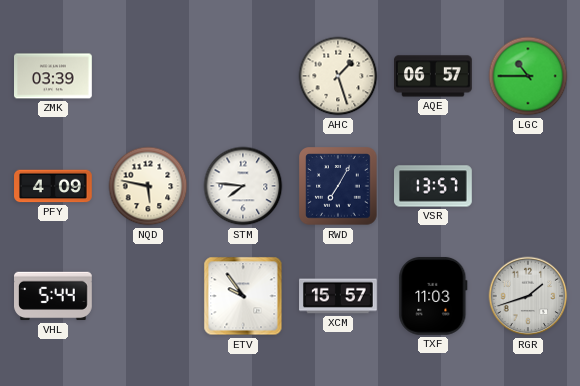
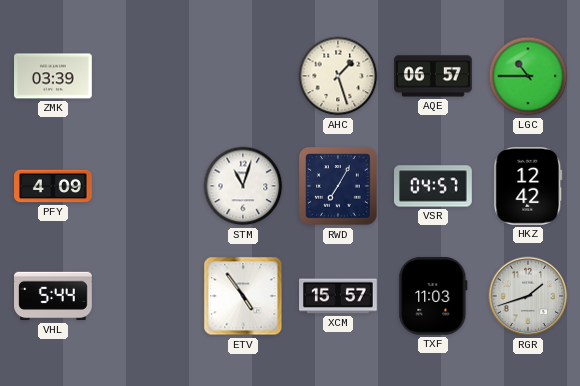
NQD: 5:47 -> none
STM: 7:46 -> 11:03
VSR: 13:57 -> 04:57
HKZ: none -> 12:42
ETV: 9:54 -> 4:54
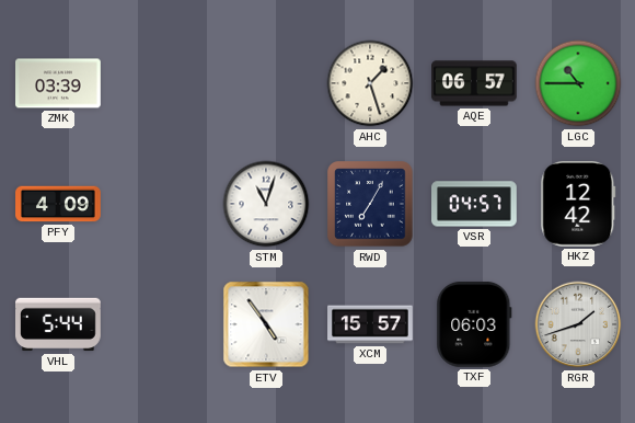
TXF: 11:03 -> 06:03
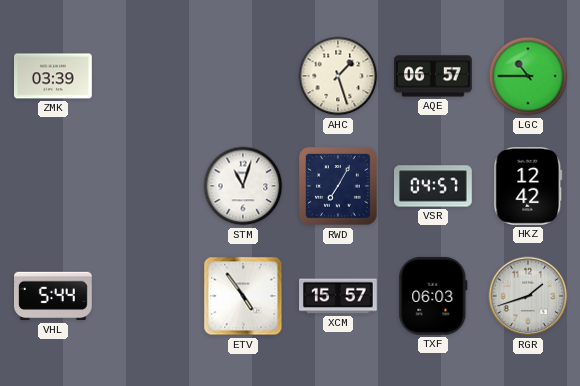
PFY: 4:09 -> none
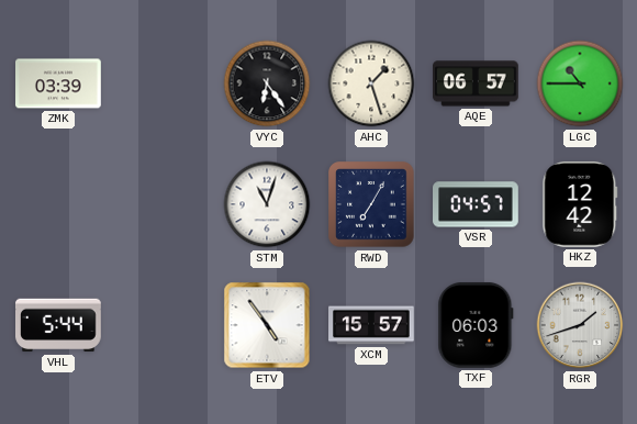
VYC: none -> 6:24
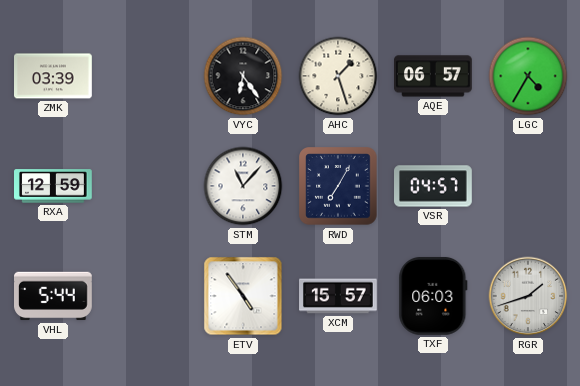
LGC: 10:45 -> 4:35
RXA: none -> 12:59
STM: 11:03 -> 11:07
HKZ: 12:42 -> none
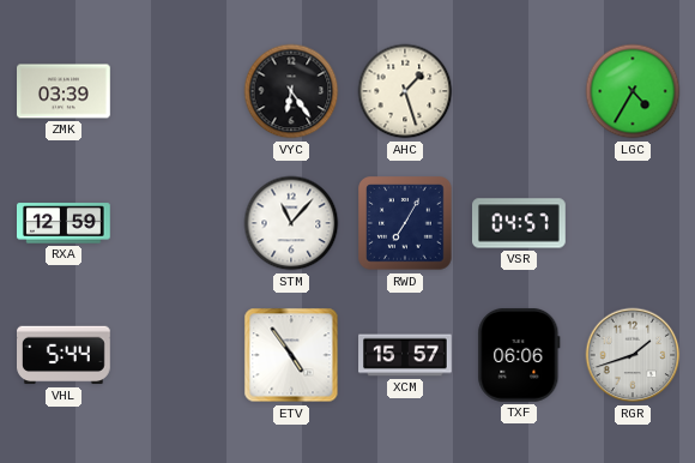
AQE: 06:57 -> none
TXF: 06:03 -> 06:06
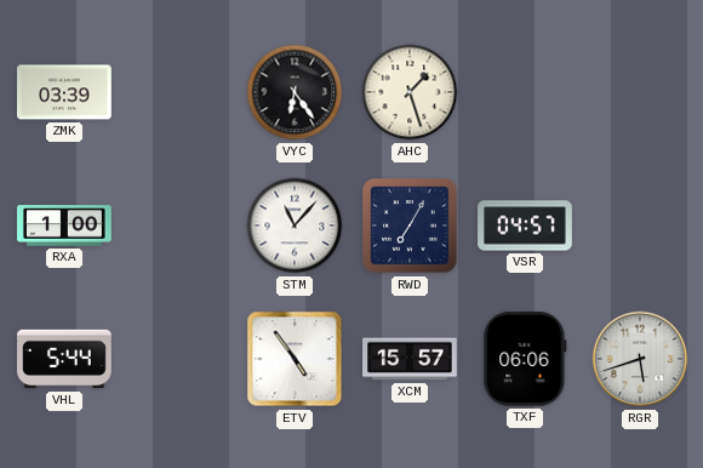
LGC: 4:35 -> none
RXA: 12:59 -> 1:00
RGR: 1:42 -> 5:42
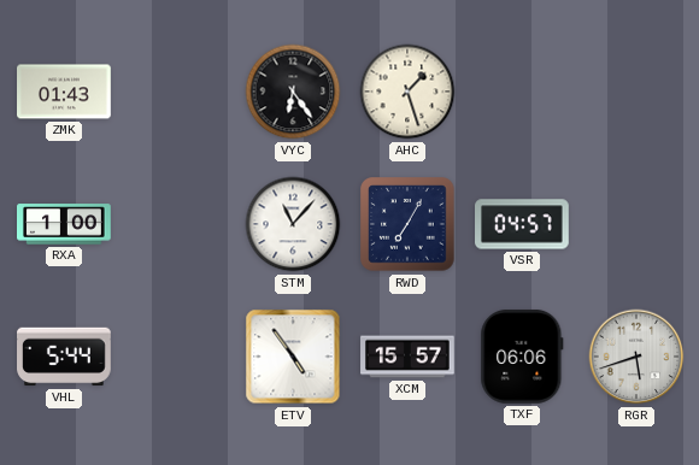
ZMK: 03:39 -> 01:43
